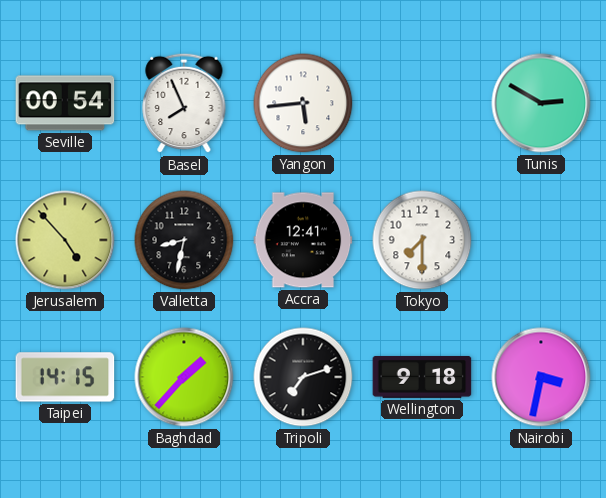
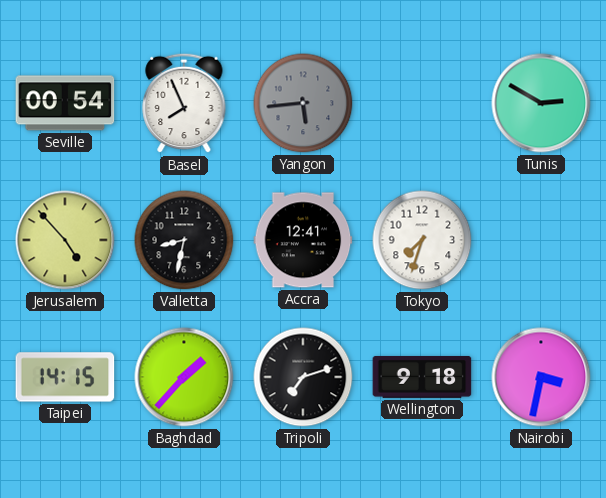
Yangon dial: white -> grey
Tokyo: 7:30 -> 7:33
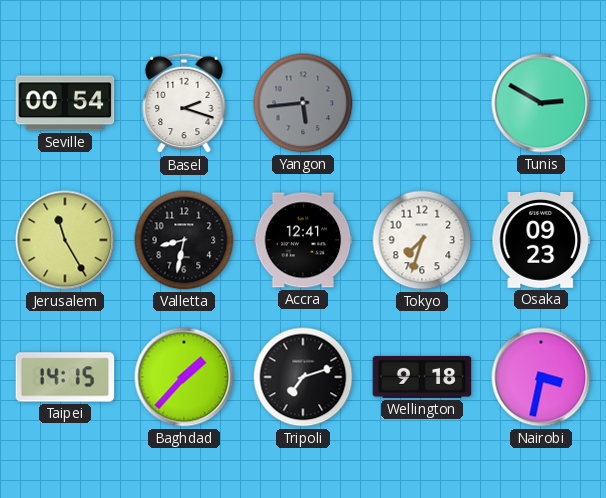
Basel: 7:56 -> 2:18
Jerusalem: 4:53 -> 11:25
Osaka: none -> 09:23
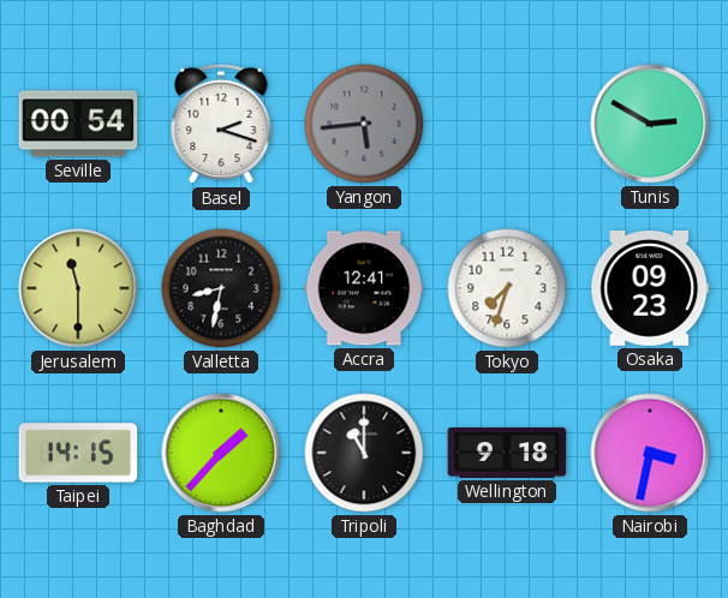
Jerusalem: 11:25 -> 11:30
Tripoli: 7:12 -> 11:00
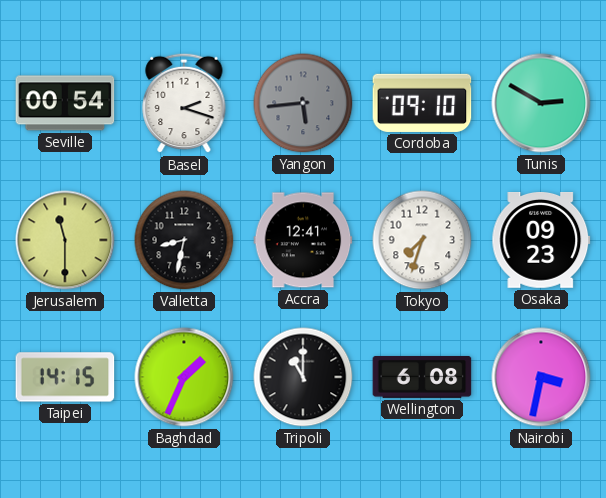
Cordoba: none -> 09:10
Baghdad: 1:37 -> 1:34
Wellington: 9:18 -> 6:08
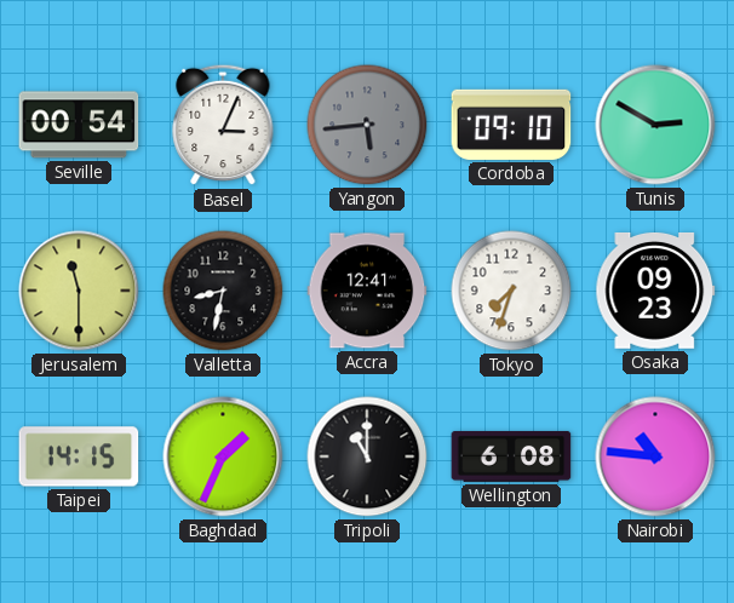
Basel: 2:18 -> 3:04
Nairobi: 3:32 -> 10:46
